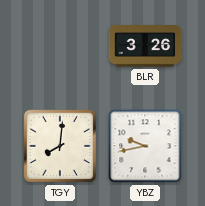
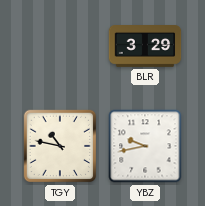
BLR: 3:26 -> 3:29
TGY: 8:01 -> 10:47
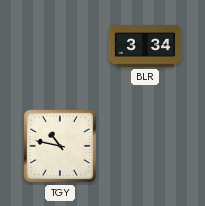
BLR: 3:29 -> 3:34
YBZ: 9:43 -> none
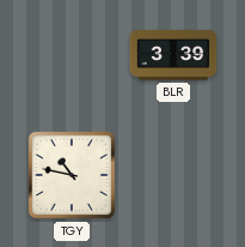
BLR: 3:34 -> 3:39
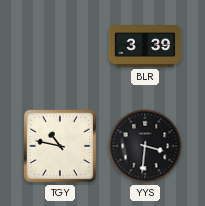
YYS: none -> 3:31
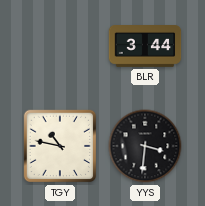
BLR: 3:39 -> 3:44
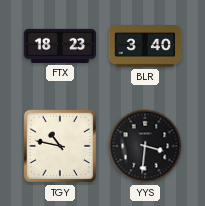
FTX: none -> 18:23
BLR: 3:44 -> 3:40
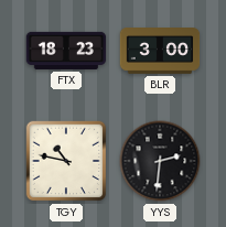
BLR: 3:40 -> 3:00
YYS: 3:31 -> 2:31
